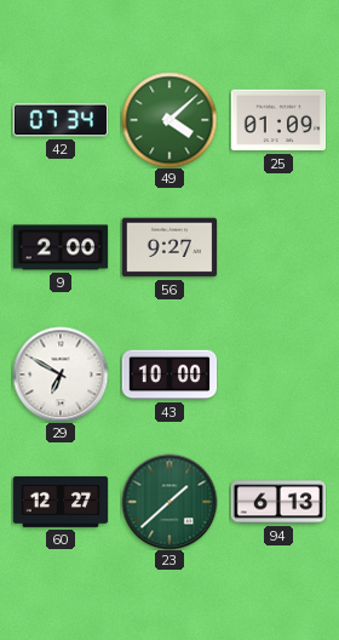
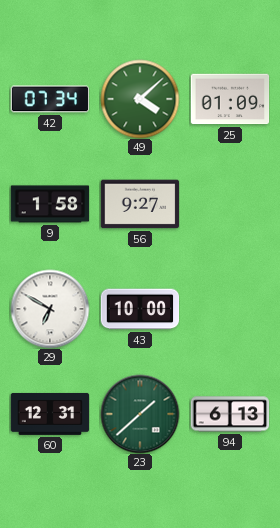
9: 2:00 -> 1:58
60: 12:27 -> 12:31
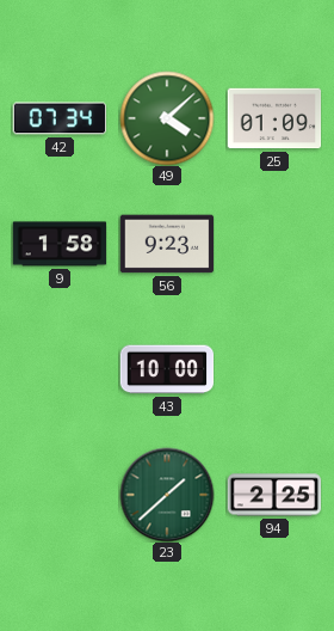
56: 9:27 -> 9:23
29: 6:50 -> none
60: 12:31 -> none
94: 6:13 -> 2:25
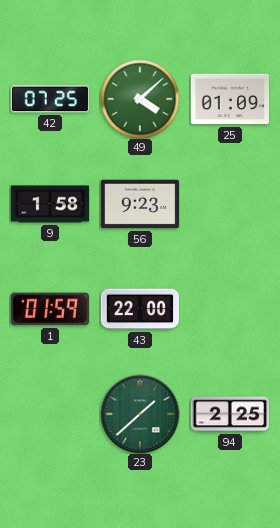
42: 07:34 -> 07:25
1: none -> 01:59
43: 10:00 -> 22:00
